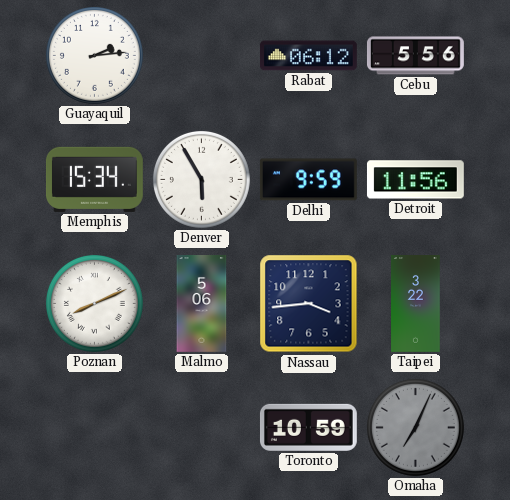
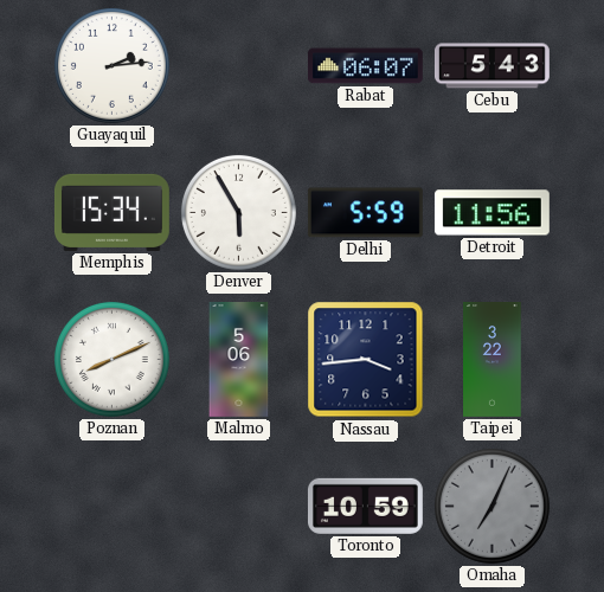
Rabat: 06:12 -> 06:07
Cebu: 5:56 -> 5:43
Delhi: 9:59 -> 5:59
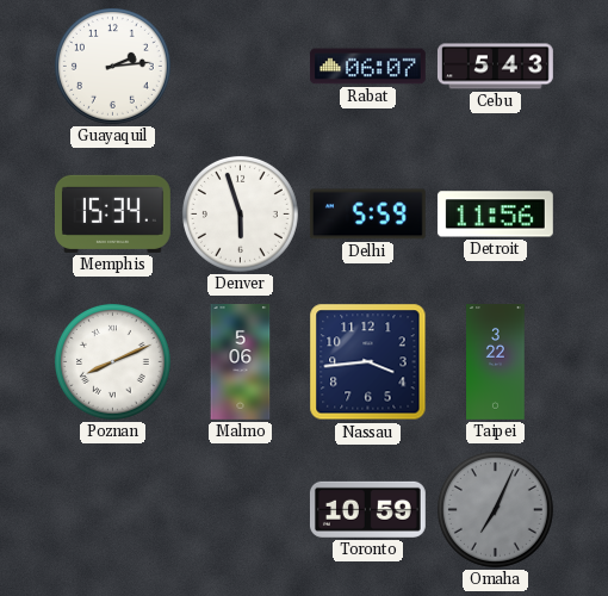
Denver: 5:55 -> 5:57
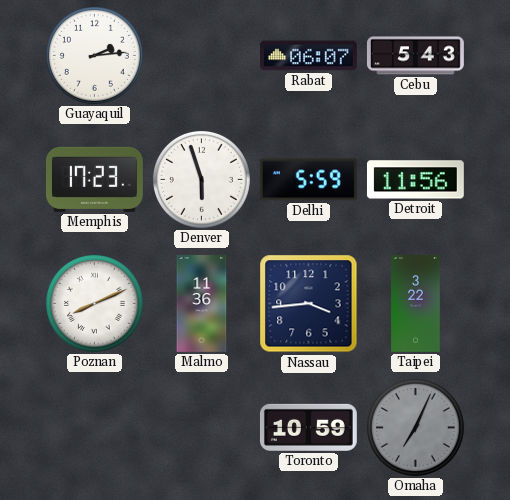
Memphis: 15:34 -> 17:23
Malmo: 5:06 -> 11:36
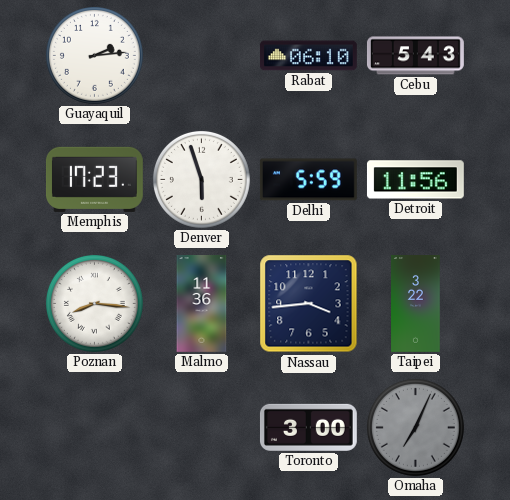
Rabat: 06:07 -> 06:10
Poznan: 8:11 -> 8:16
Toronto: 10:59 -> 3:00
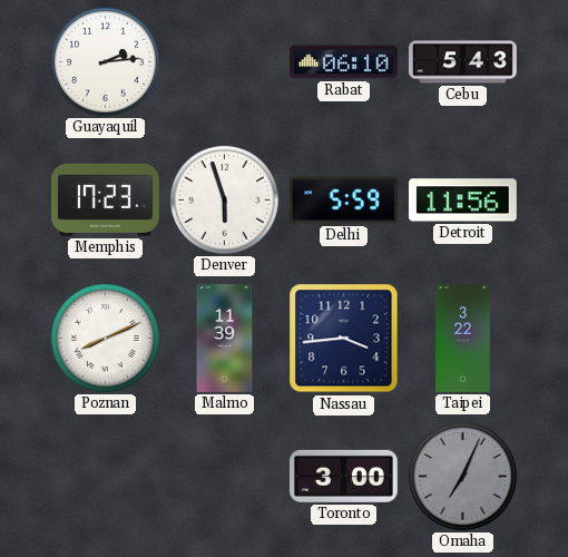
Poznan: 8:16 -> 8:11
Malmo: 11:36 -> 11:39
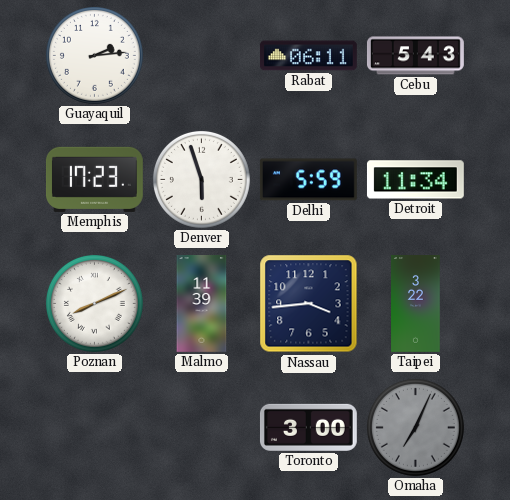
Rabat: 06:10 -> 06:11
Detroit: 11:56 -> 11:34
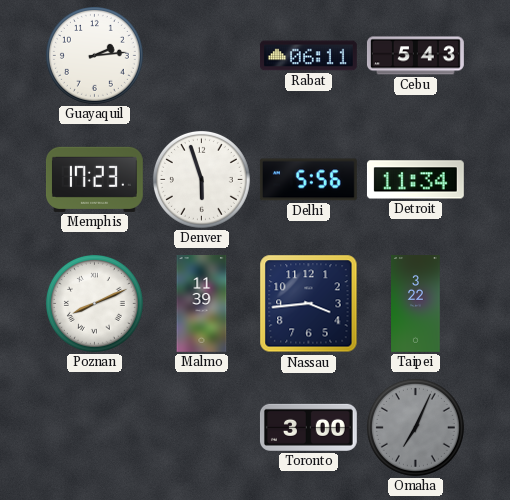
Delhi: 5:59 -> 5:56
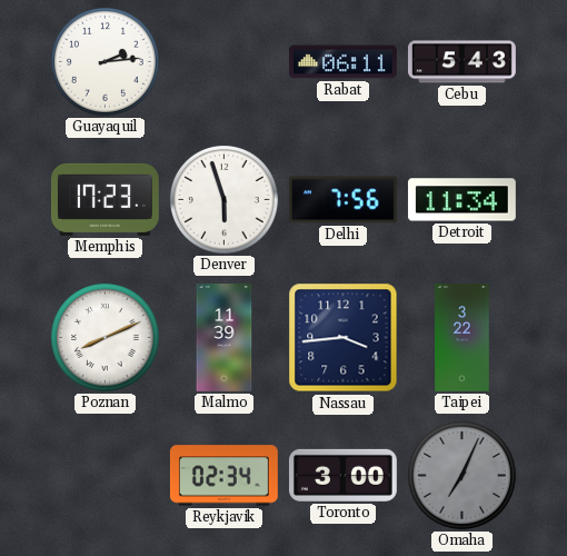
Delhi: 5:56 -> 7:56
Reykjavik: none -> 02:34
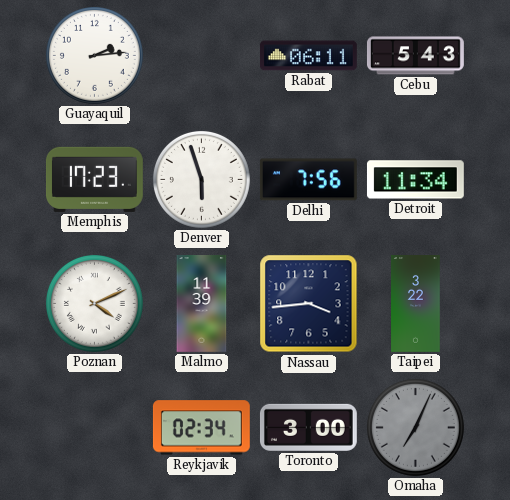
Poznan: 8:11 -> 4:11
